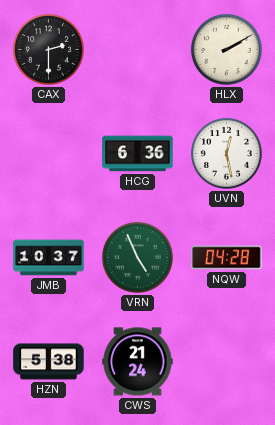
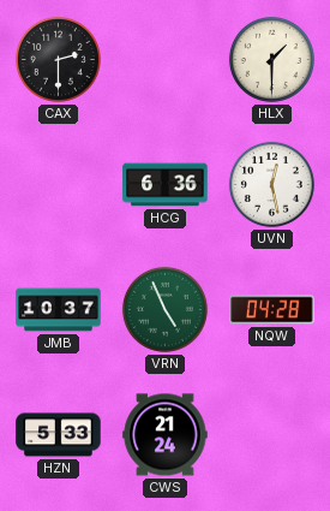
HLX: 2:10 -> 1:30
HZN: 5:38 -> 5:33
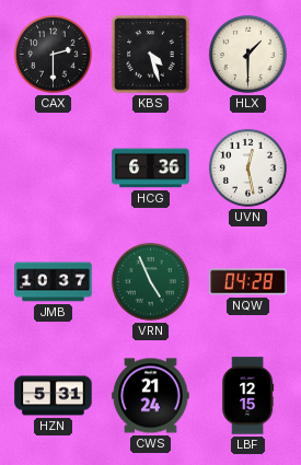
KBS: none -> 4:27
HZN: 5:33 -> 5:31
LBF: none -> 12:15
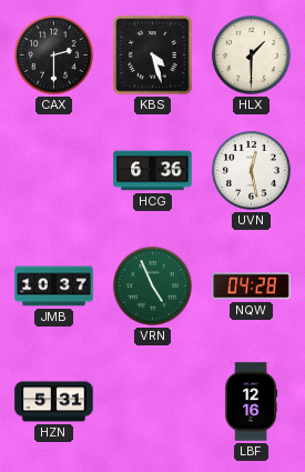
CWS: 21:24 -> none
LBF: 12:15 -> 12:16
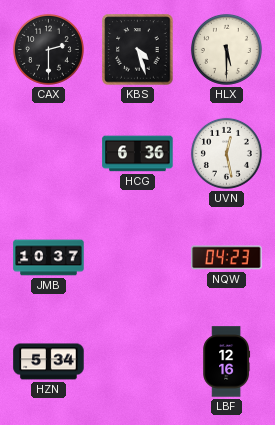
HLX: 1:30 -> 5:30
VRN: 4:56 -> none
NQW: 04:28 -> 04:23
HZN: 5:31 -> 5:34
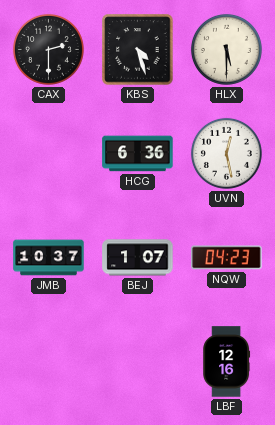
BEJ: none -> 1:07
HZN: 5:34 -> none
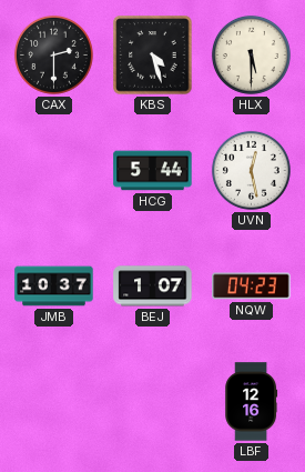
HCG: 6:36 -> 5:44
